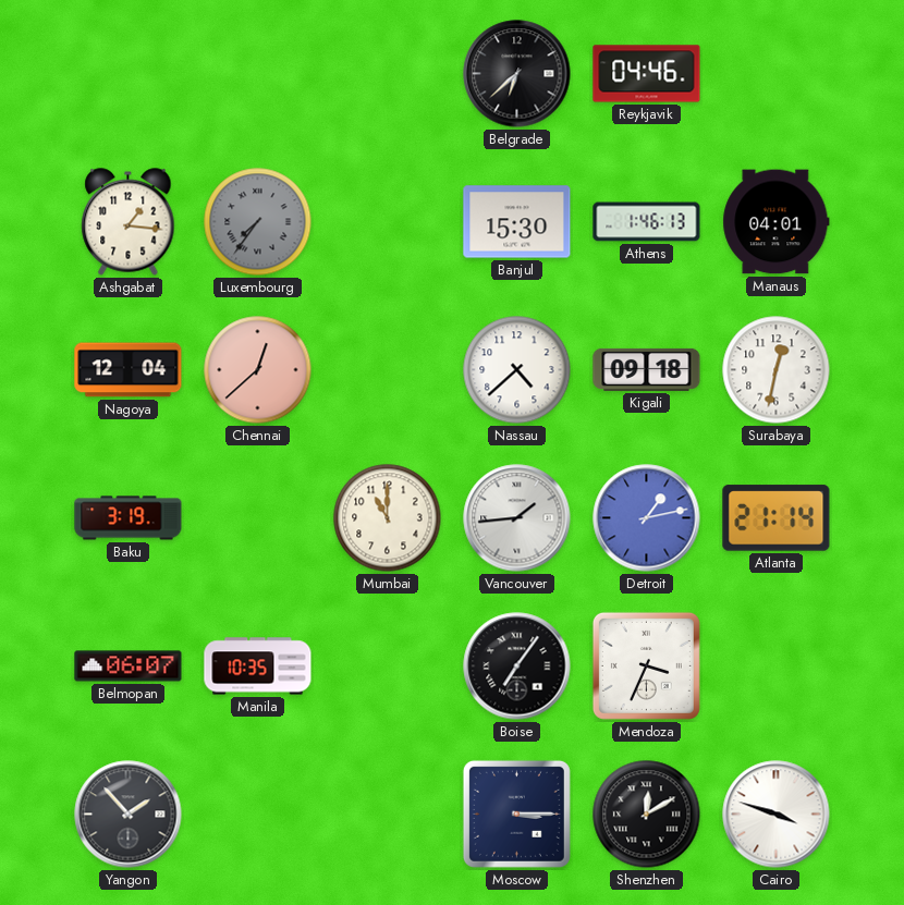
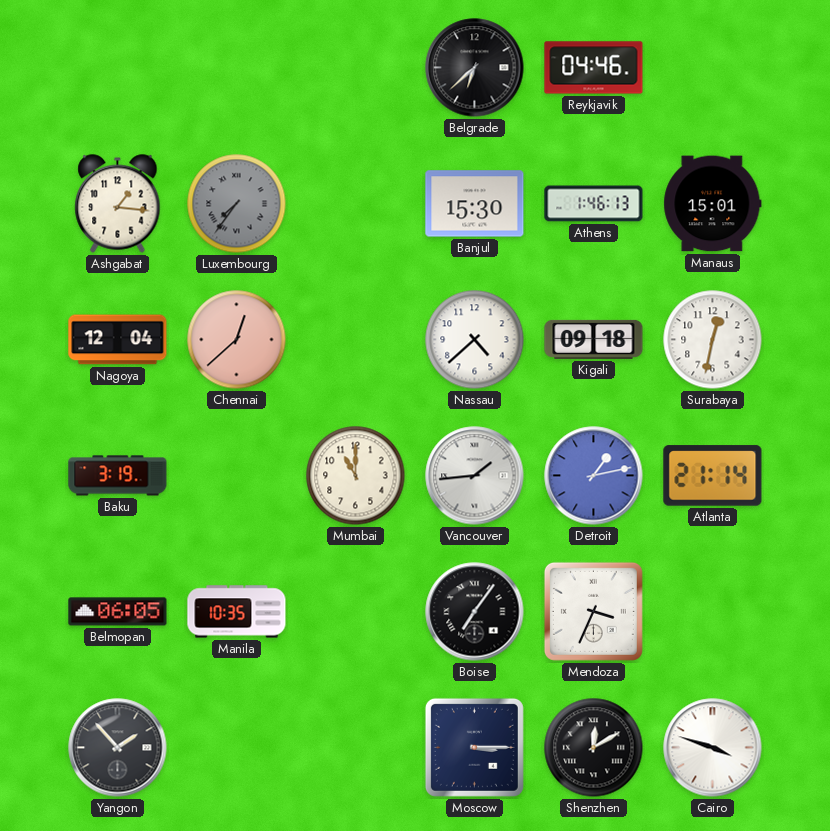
Manaus: 04:01 -> 15:01
Belmopan: 06:07 -> 06:05
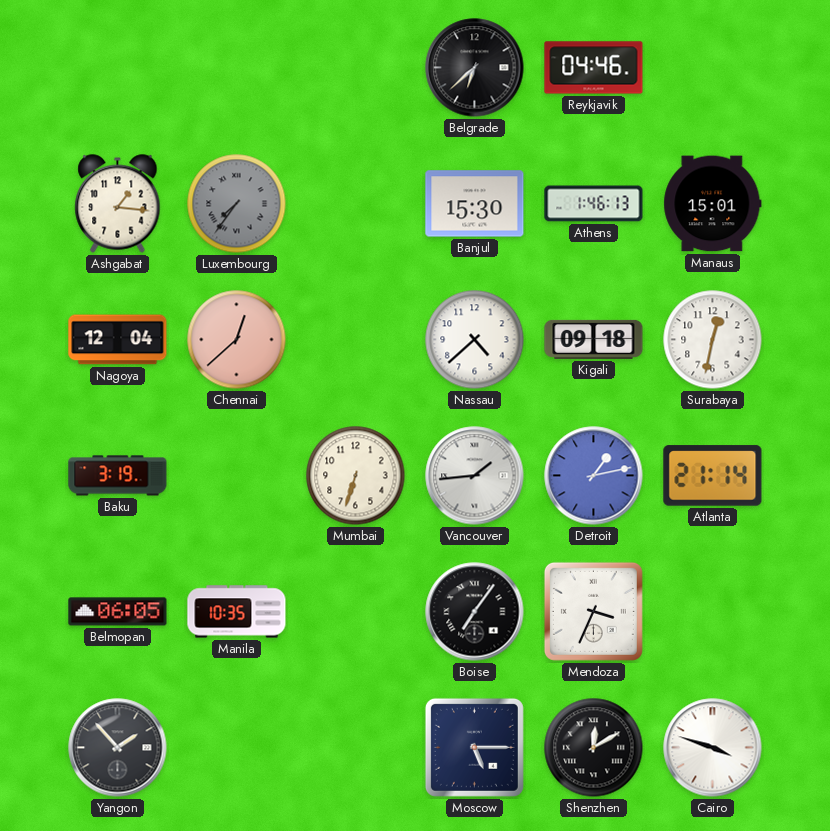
Mumbai: 11:00 -> 6:33
Moscow: 3:15 -> 5:15
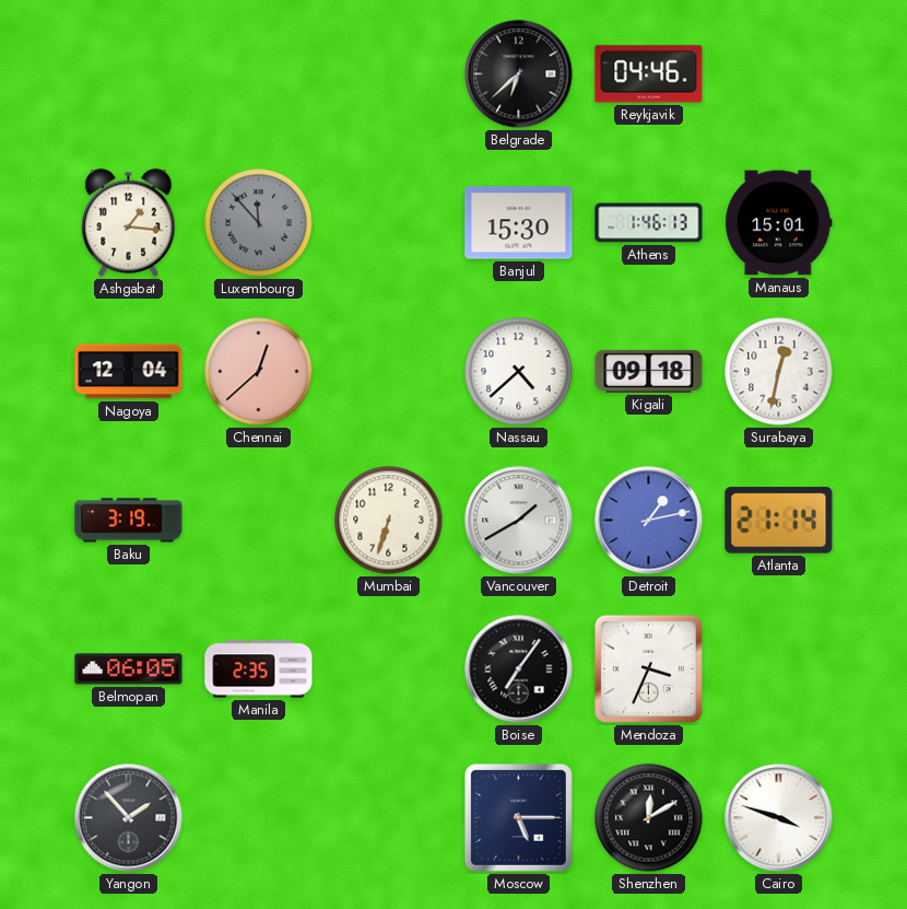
Luxembourg: 7:36 -> 11:53
Vancouver: 1:44 -> 1:40
Manila: 10:35 -> 2:35
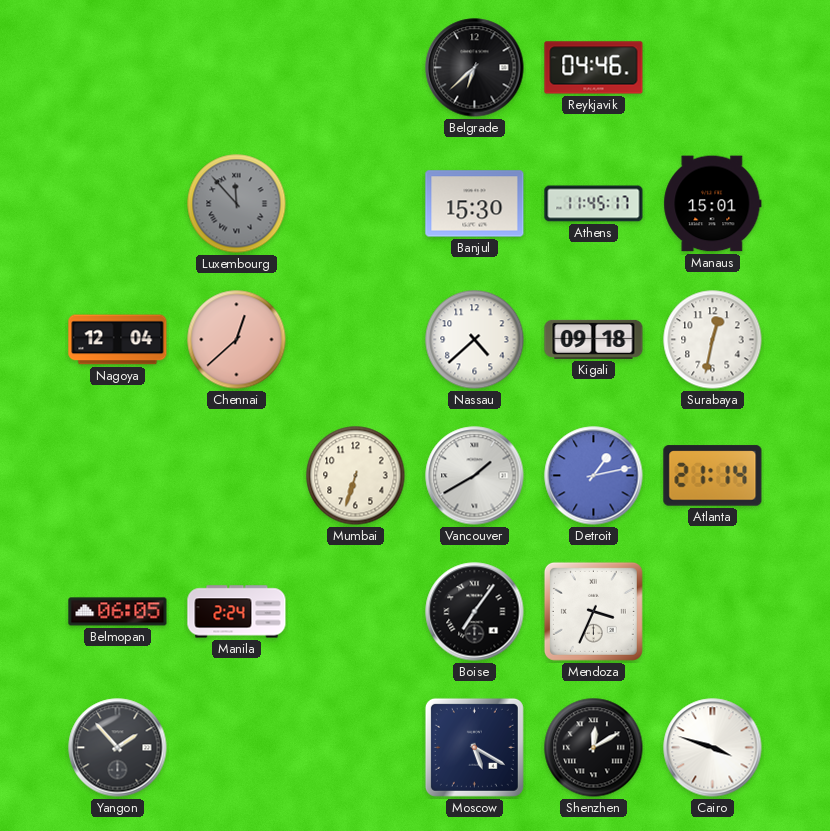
Ashgabat: 1:16 -> none
Athens: 1:46 -> 11:45
Baku: 3:19 -> none
Manila: 2:35 -> 2:24
Moscow: 5:15 -> 5:20
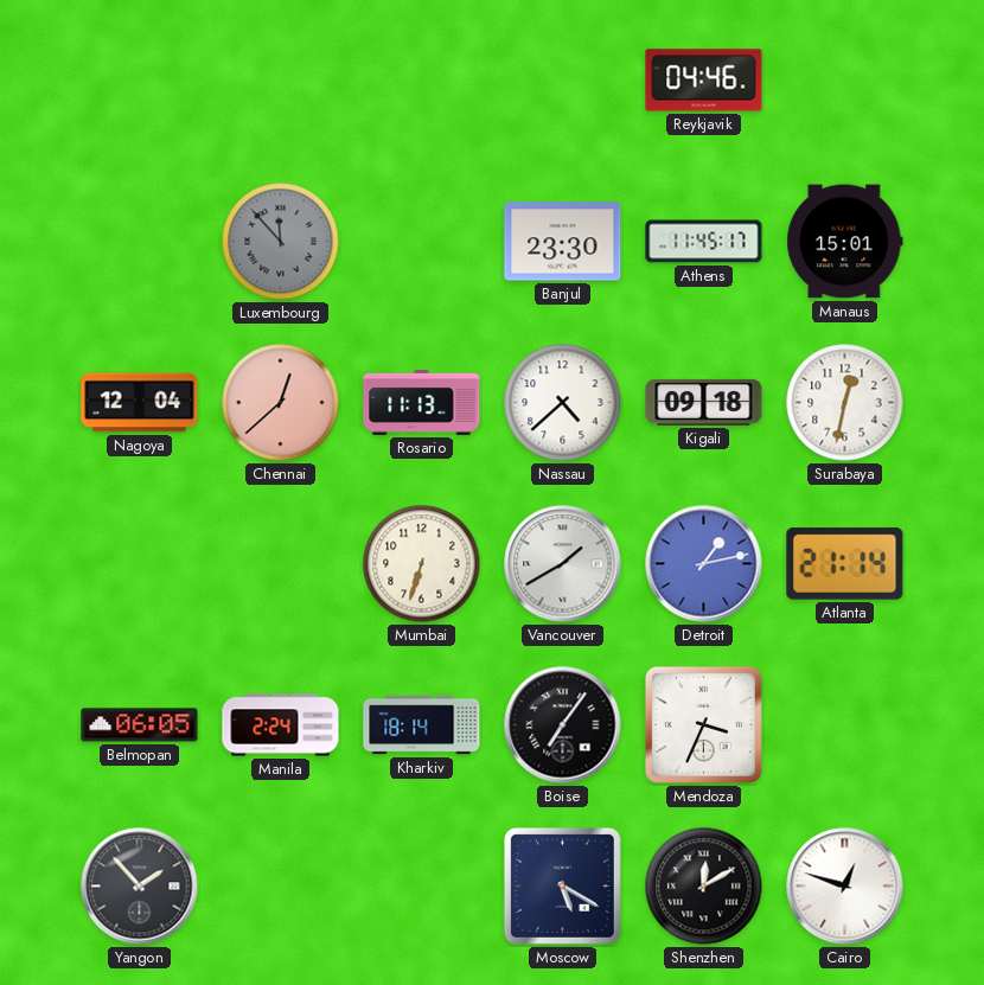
Belgrade: 6:38 -> none
Banjul: 15:30 -> 23:30
Rosario: none -> 11:13
Kharkiv: none -> 18:14
Cairo: 3:48 -> 12:48
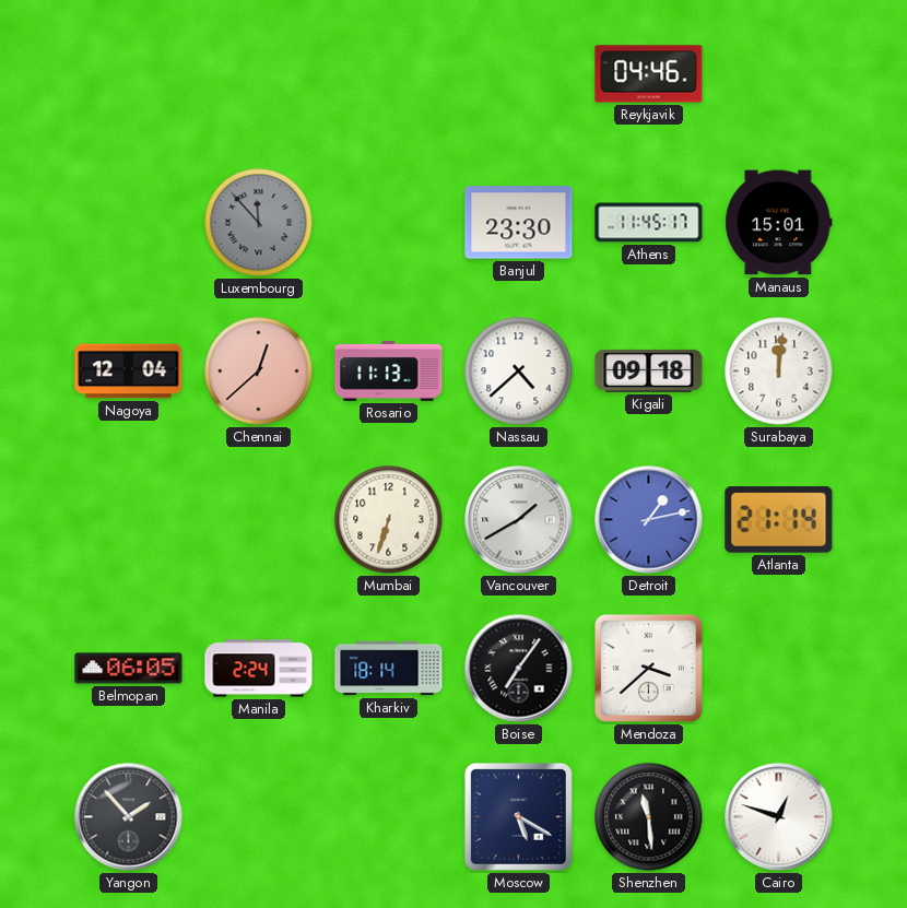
Surabaya: 12:32 -> 12:01
Mendoza: 3:34 -> 3:38
Shenzhen: 12:10 -> 11:29
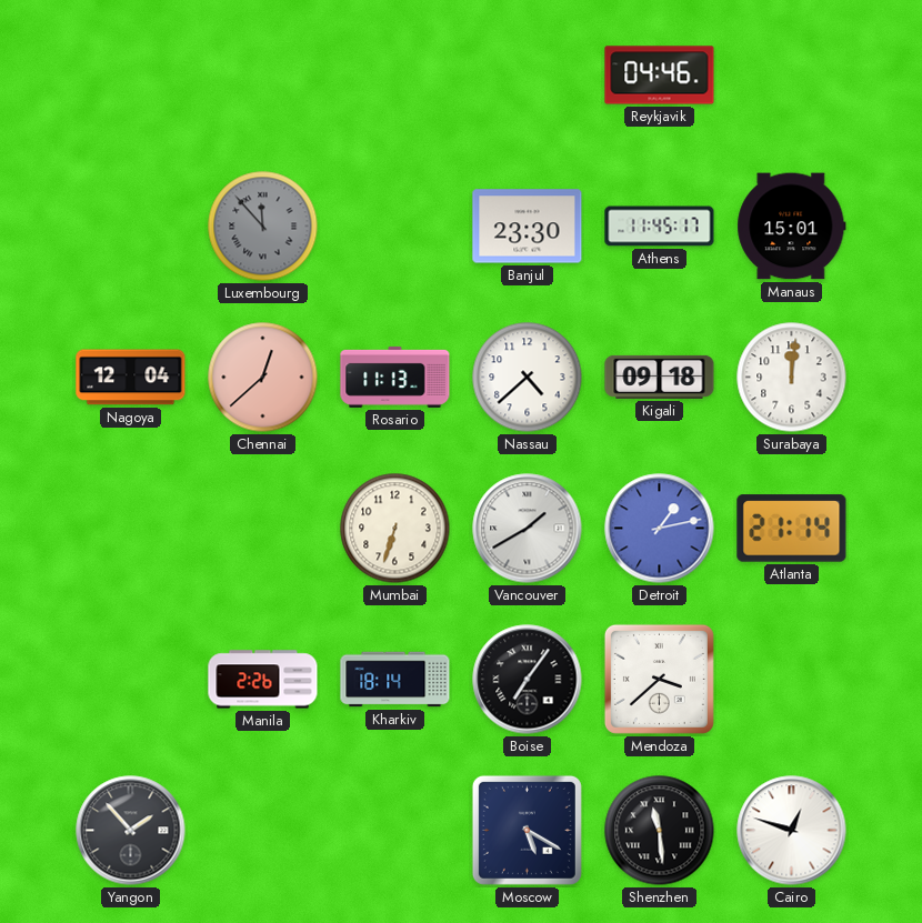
Belmopan: 06:05 -> none
Manila: 2:24 -> 2:26
